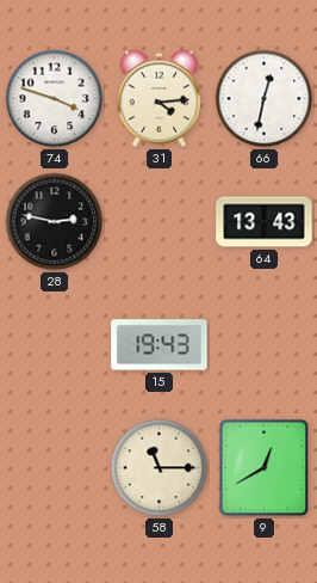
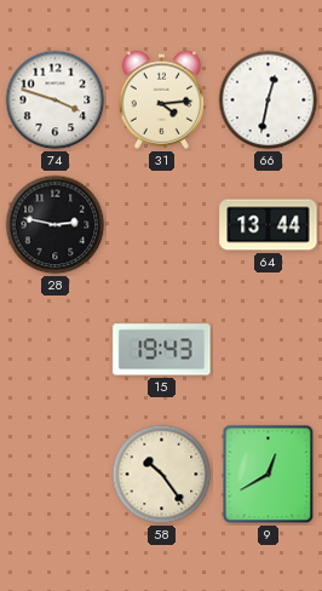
64: 13:43 -> 13:44
58: 11:15 -> 10:24
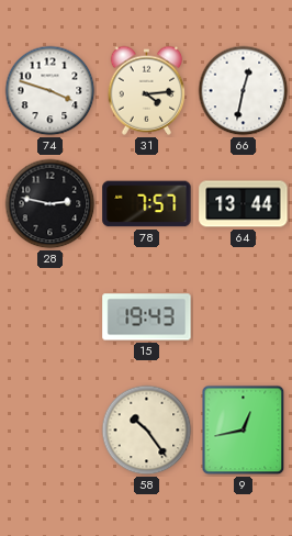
78: none -> 7:57
9: 12:40 -> 12:43
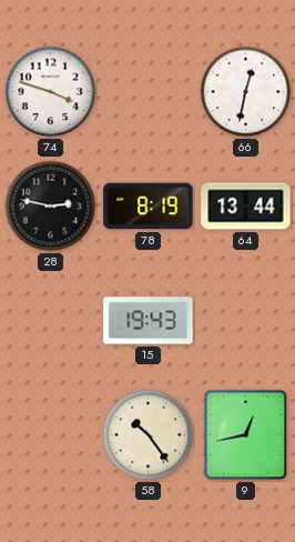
31: 4:14 -> none
78: 7:57 -> 8:19
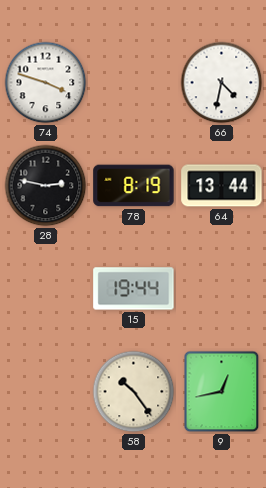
66: 12:32 -> 4:32
15: 19:43 -> 19:44
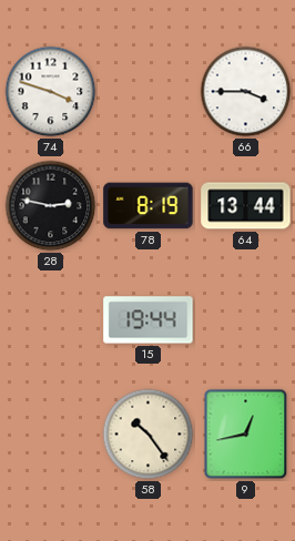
66: 4:32 -> 3:45
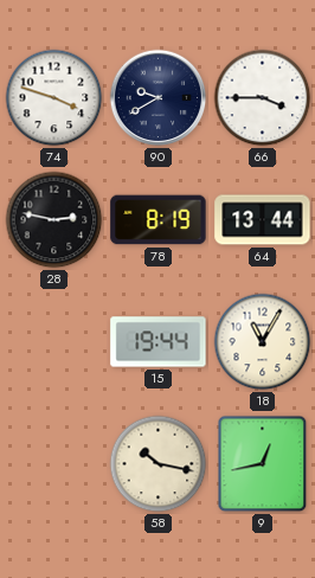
90: none -> 9:40
18: none -> 11:05
58: 10:24 -> 10:17
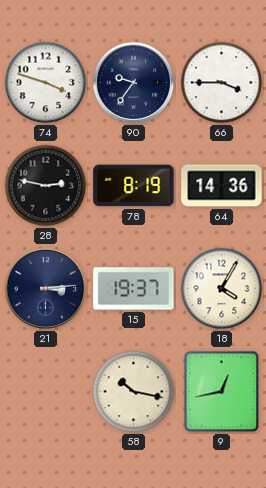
90: 9:40 -> 9:36
64: 13:44 -> 14:36
21: none -> 3:14
15: 19:44 -> 19:37
18: 11:05 -> 4:05
